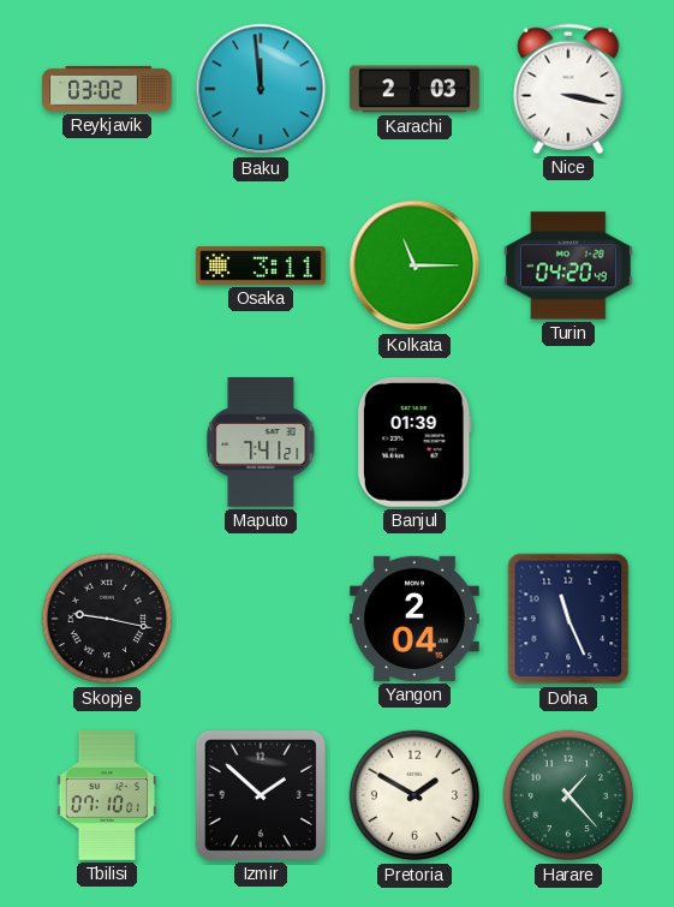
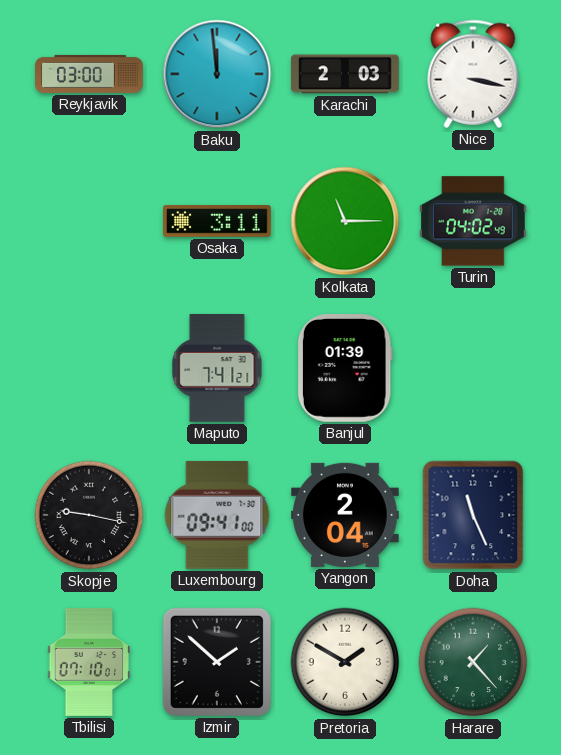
Reykjavik: 03:02 -> 03:00
Turin: 04:20 -> 04:02
Luxembourg: none -> 09:41
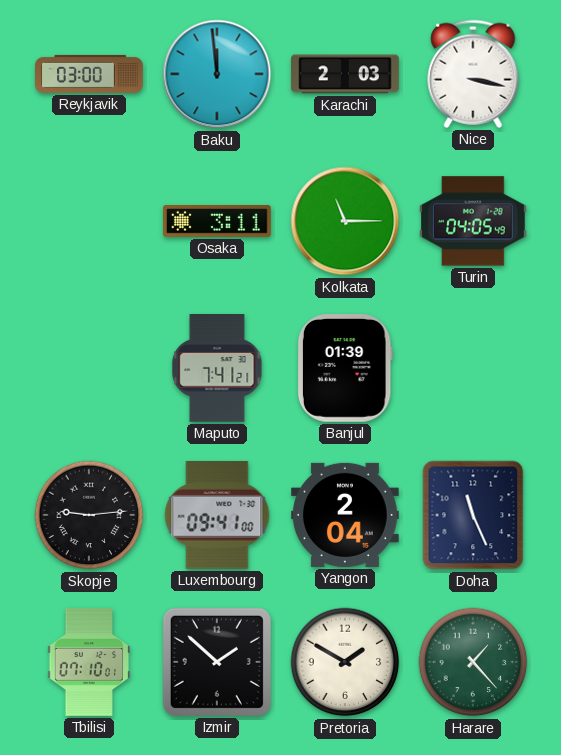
Turin: 04:02 -> 04:05
Skopje: 9:17 -> 9:14
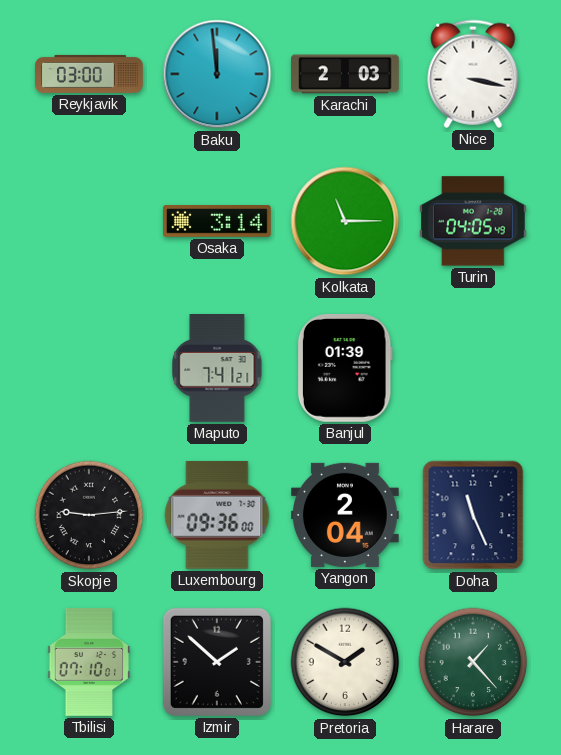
Osaka: 3:11 -> 3:14
Luxembourg: 09:41 -> 09:36
